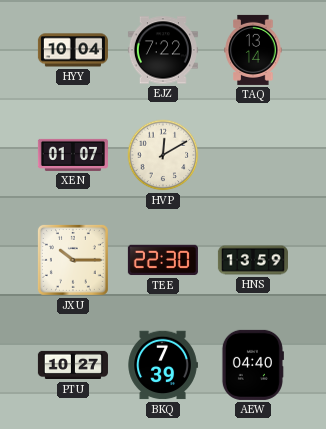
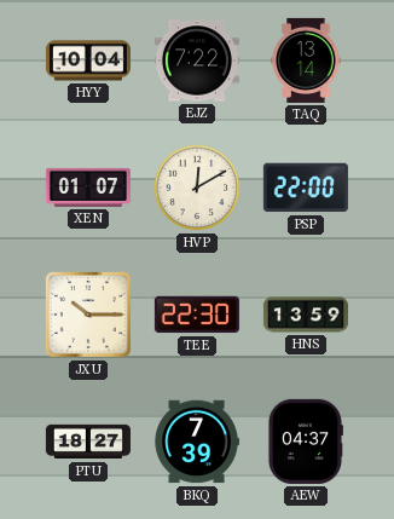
PSP: none -> 22:00
PTU: 10:27 -> 18:27
AEW: 04:40 -> 04:37
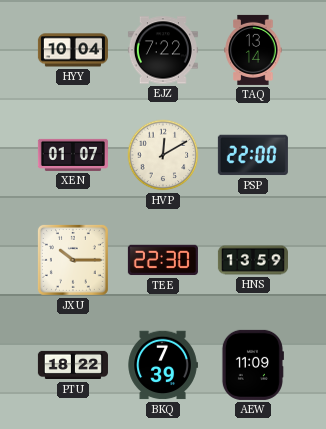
PTU: 18:27 -> 18:22
AEW: 04:37 -> 11:09
